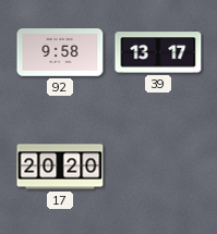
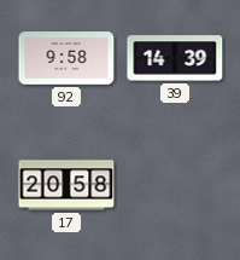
39: 13:17 -> 14:39
17: 20:20 -> 20:58
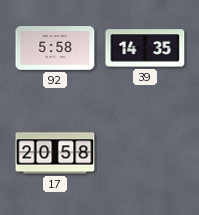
92: 9:58 -> 5:58
39: 14:39 -> 14:35
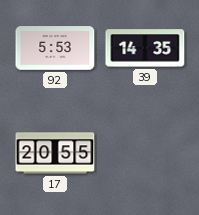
92: 5:58 -> 5:53
17: 20:58 -> 20:55
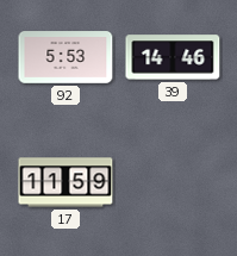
39: 14:35 -> 14:46
17: 20:55 -> 11:59
